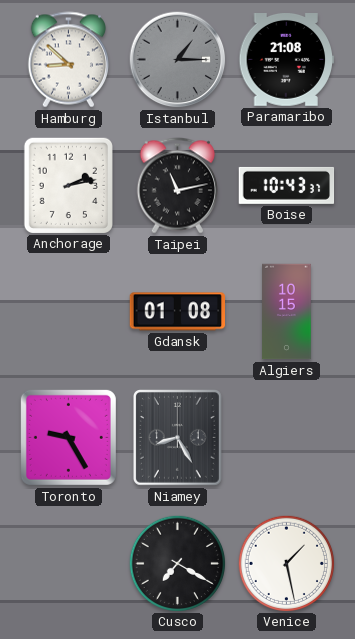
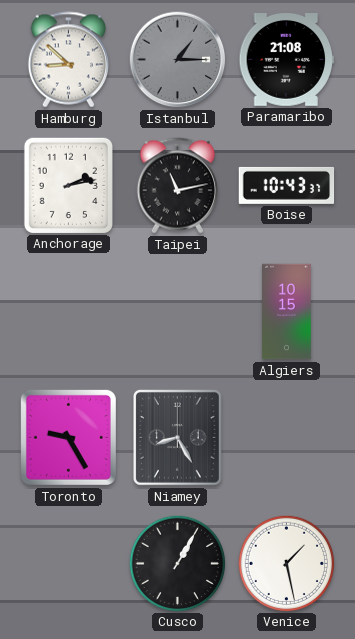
Gdansk: 01:08 -> none
Cusco: 7:20 -> 1:05
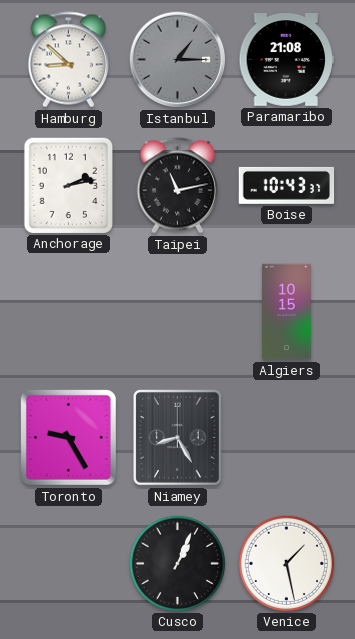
Cusco: 1:05 -> 1:04
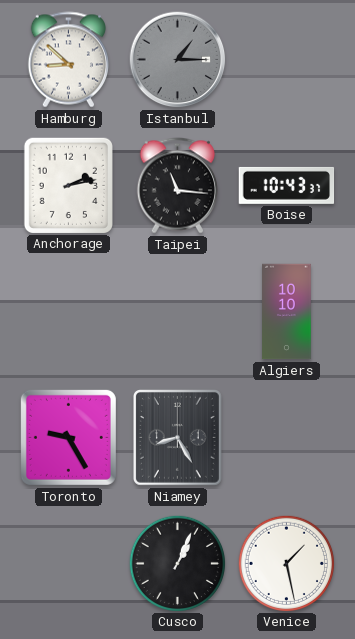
Paramaribo: 21:08 -> none
Taipei: 11:13 -> 11:16
Algiers: 10:15 -> 10:10
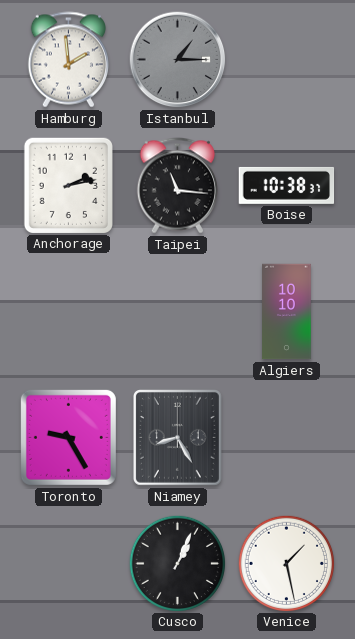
Hamburg: 8:52 -> 1:59
Boise: 10:43 -> 10:38
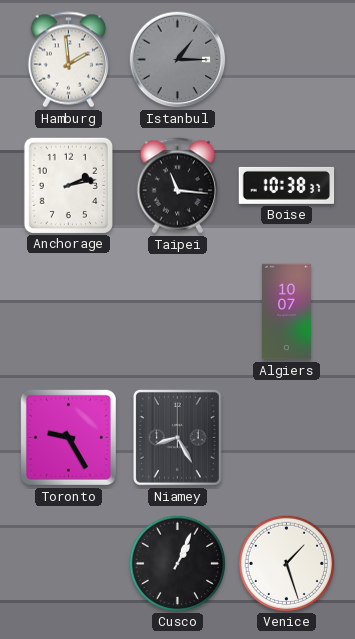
Algiers: 10:10 -> 10:07
Venice: 1:28 -> 1:27
